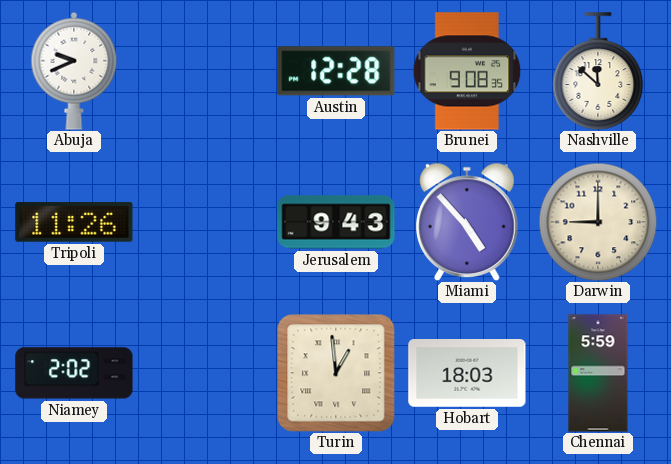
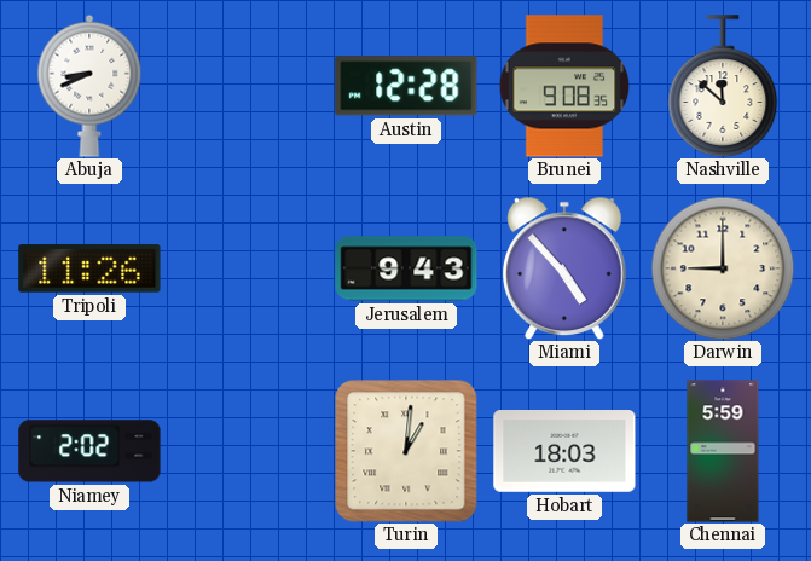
Abuja: 9:41 -> 8:41
Turin: 12:59 -> 1:01
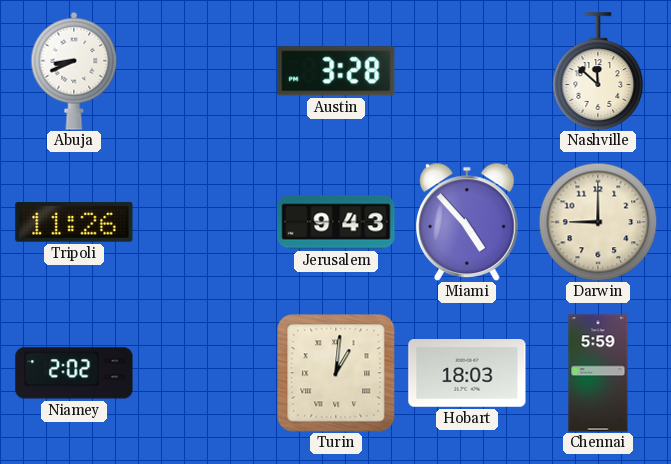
Austin: 12:28 -> 3:28
Brunei: 9:08 -> none
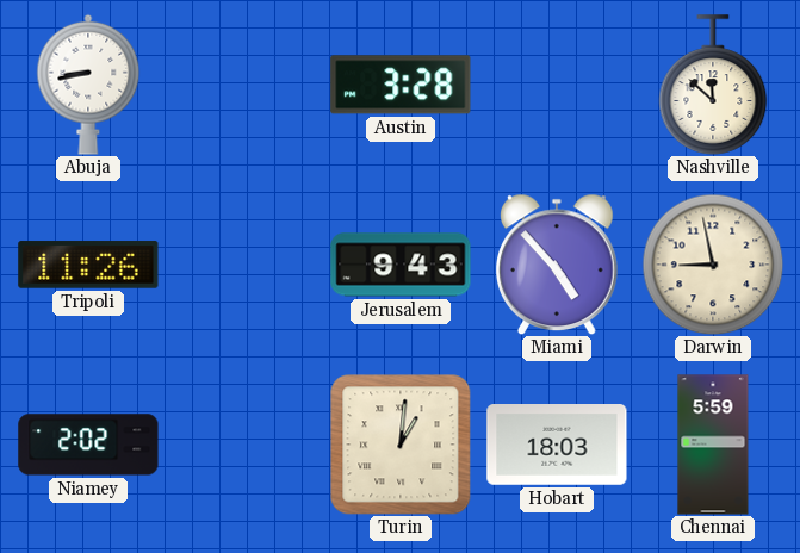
Abuja: 8:41 -> 8:43
Darwin: 9:00 -> 8:58
